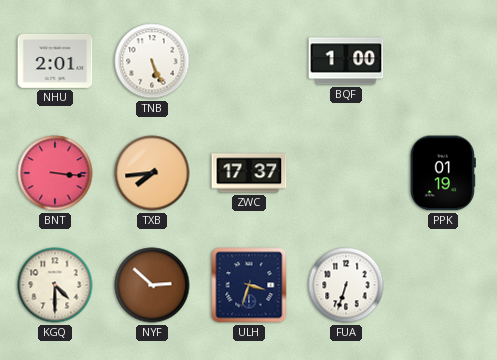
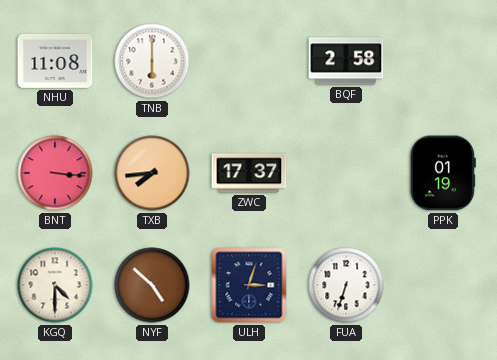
NHU: 2:01 -> 11:08
TNB: 5:26 -> 6:00
BQF: 1:00 -> 2:58
NYF: 2:52 -> 4:52
ULH: 3:33 -> 3:03
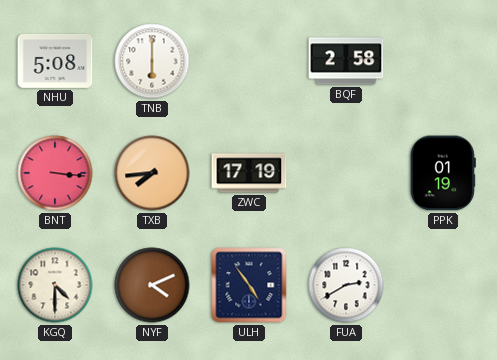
NHU: 11:08 -> 5:08
ZWC: 17:37 -> 17:19
NYF: 4:52 -> 4:11
ULH: 3:03 -> 4:54
FUA: 6:33 -> 2:40
